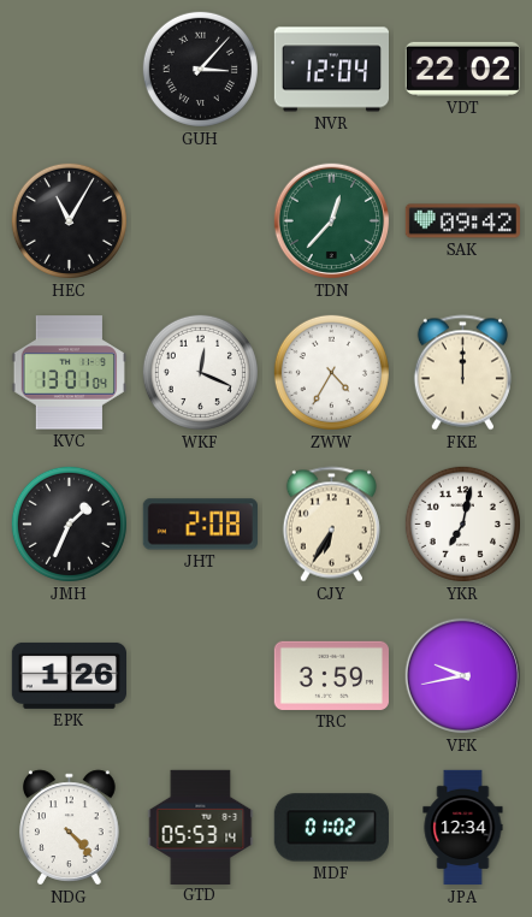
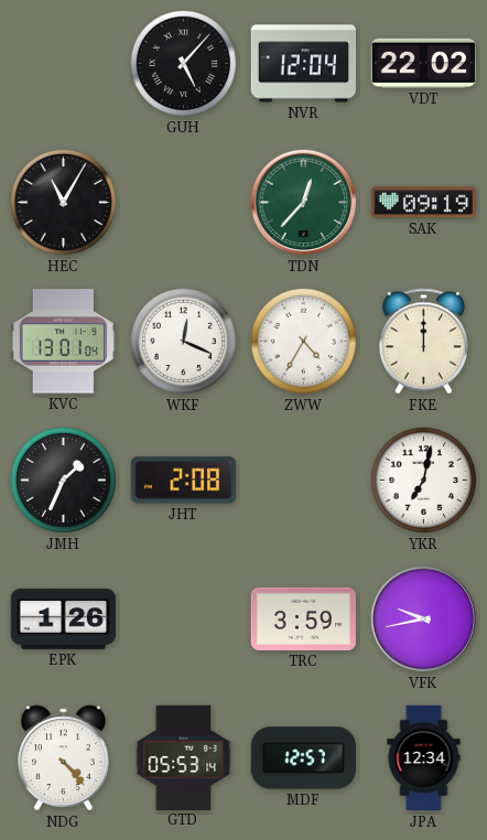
GUH: 3:07 -> 5:07
SAK: 09:42 -> 09:19
CJY: 6:35 -> none
MDF: 01:02 -> 12:57
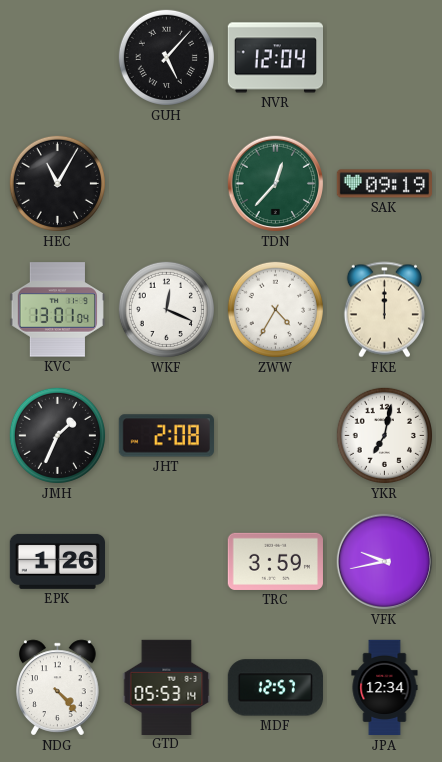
VDT: 22:02 -> none
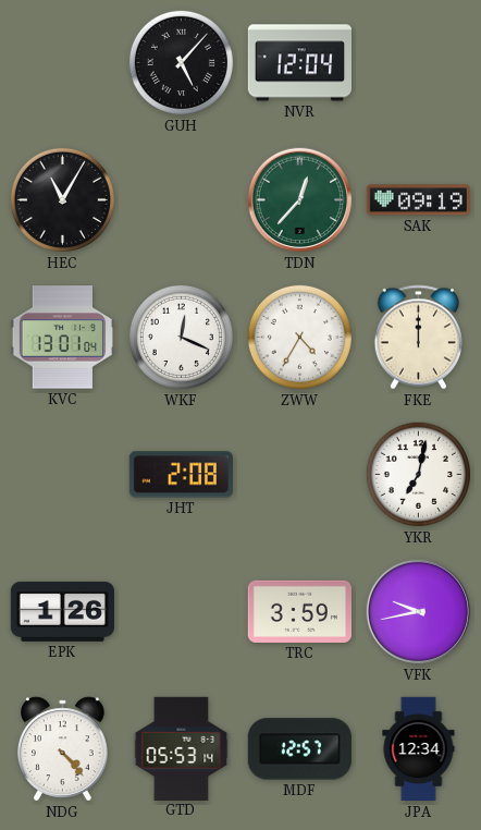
JMH: 1:34 -> none
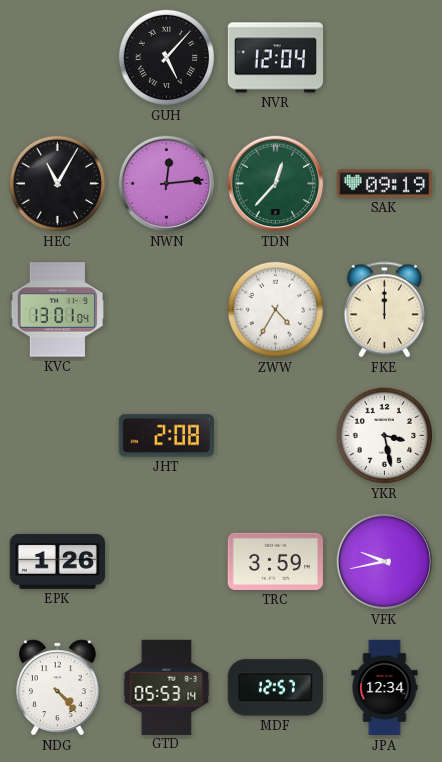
NWN: none -> 12:14
WKF: 12:19 -> none
YKR: 7:02 -> 3:28
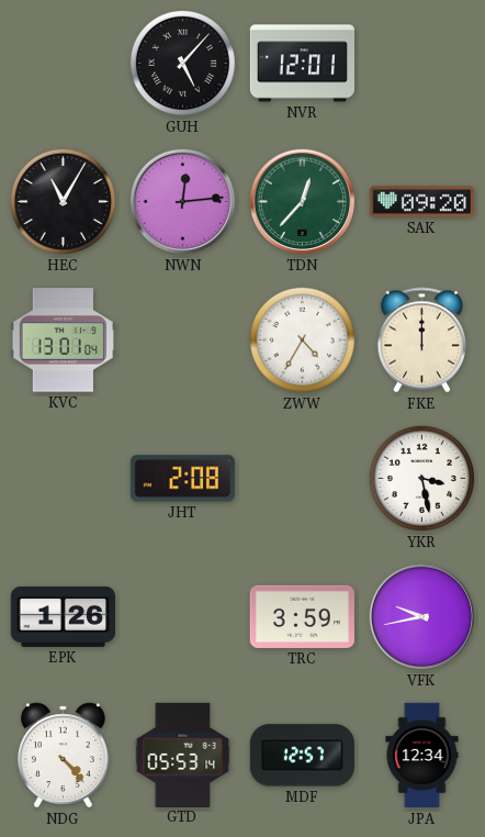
NVR: 12:04 -> 12:01
SAK: 09:19 -> 09:20
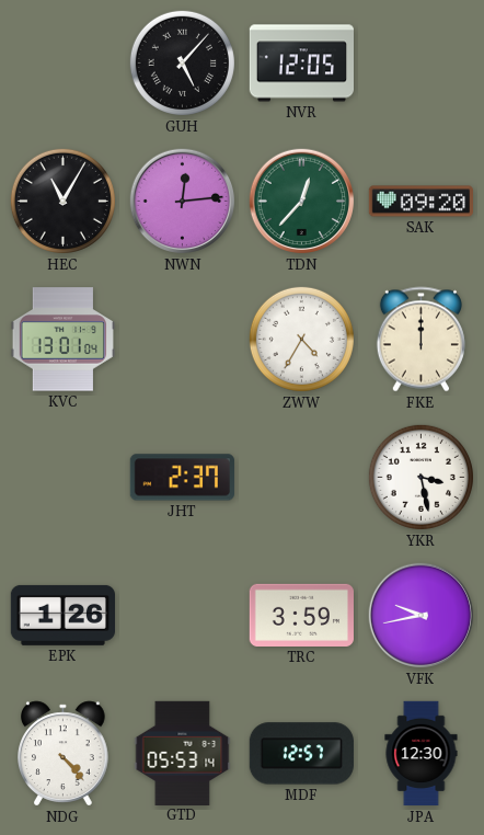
NVR: 12:01 -> 12:05
JHT: 2:08 -> 2:37
JPA: 12:34 -> 12:30
